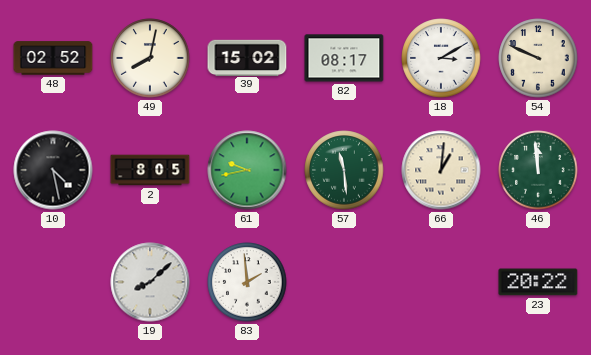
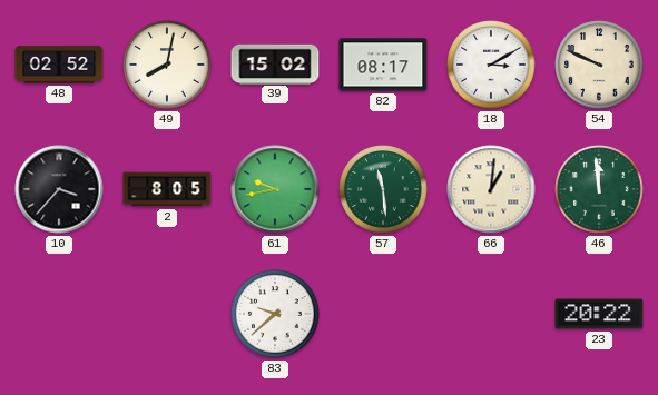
10: 4:28 -> 3:37
19: 8:08 -> none
83: 1:59 -> 9:38
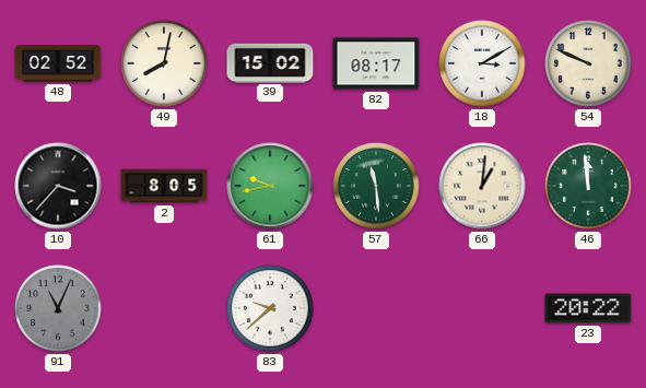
91: none -> 11:04
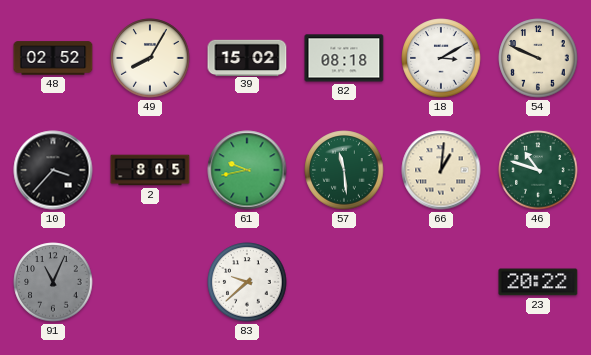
49: 8:02 -> 8:05
82: 08:17 -> 08:18
46: 11:59 -> 10:48
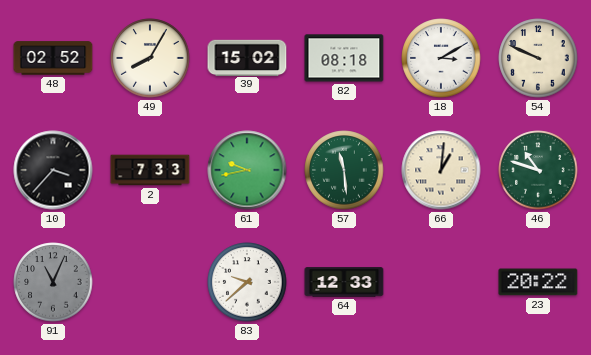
2: 8:05 -> 7:33
64: none -> 12:33
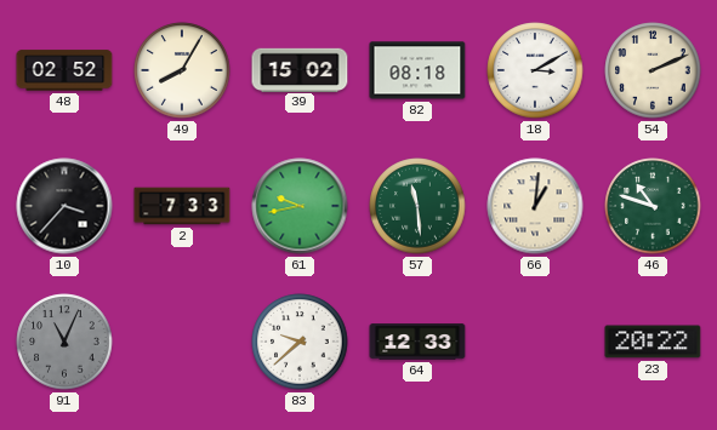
54: 9:49 -> 2:11
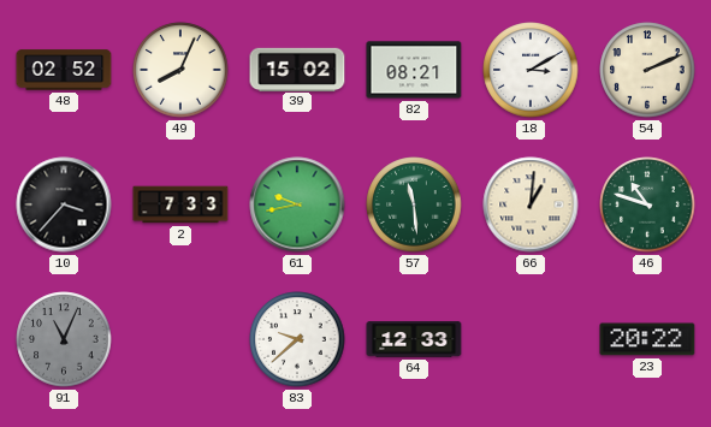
49: 8:05 -> 8:04
82: 08:18 -> 08:21
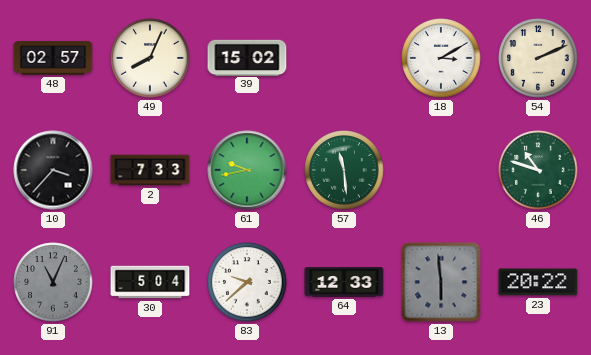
48: 02:52 -> 02:57
82: 08:21 -> none
66: 1:01 -> none
30: none -> 5:04
13: none -> 5:59
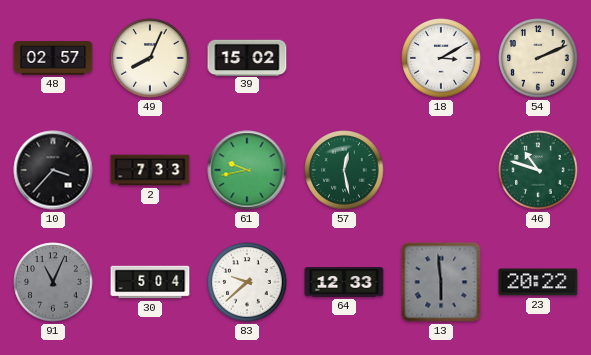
57: 11:29 -> 12:28
